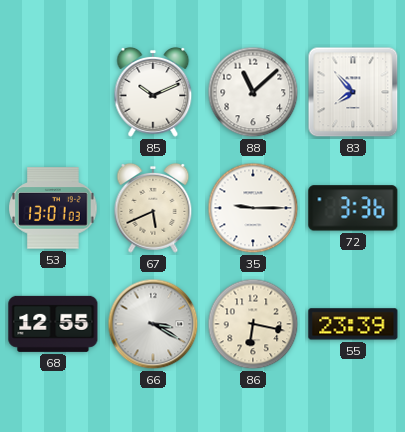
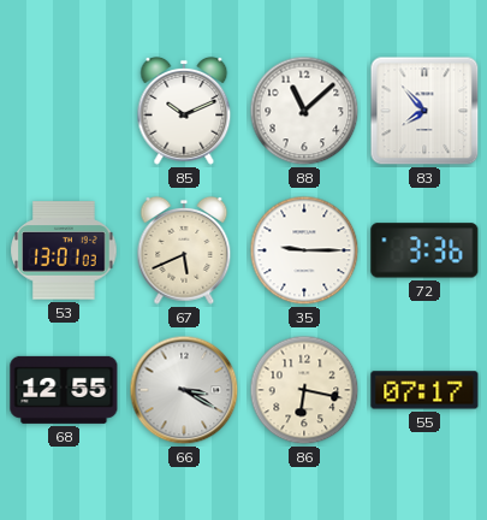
55: 23:39 -> 07:17
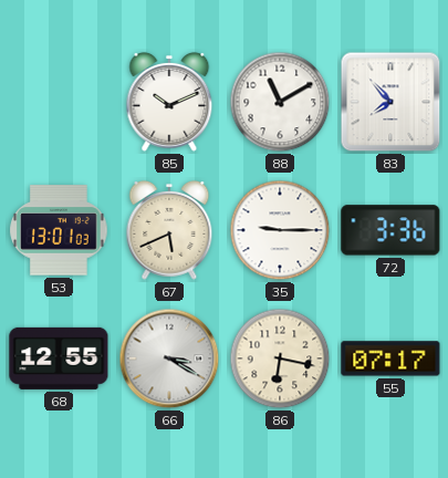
88: 11:08 -> 11:10
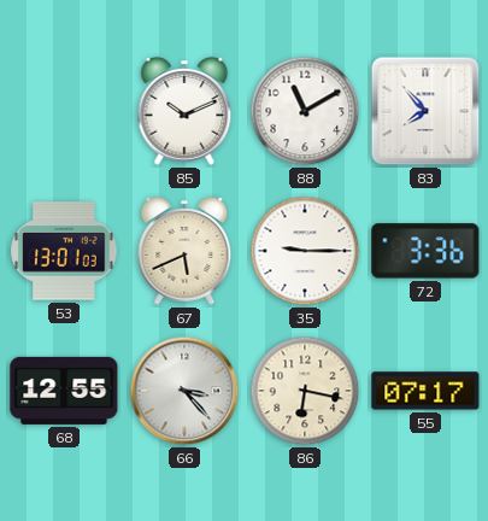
66: 3:20 -> 3:23
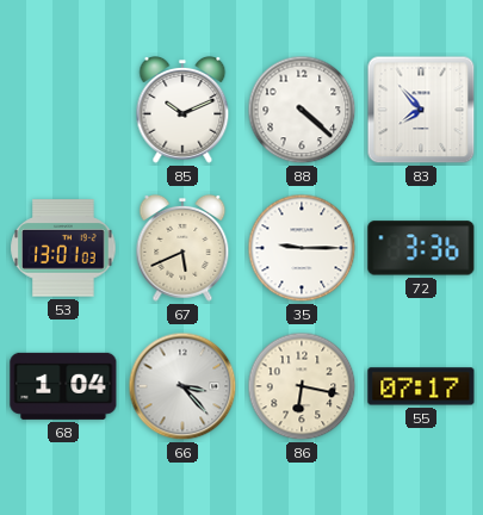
88: 11:10 -> 4:22
68: 12:55 -> 1:04
